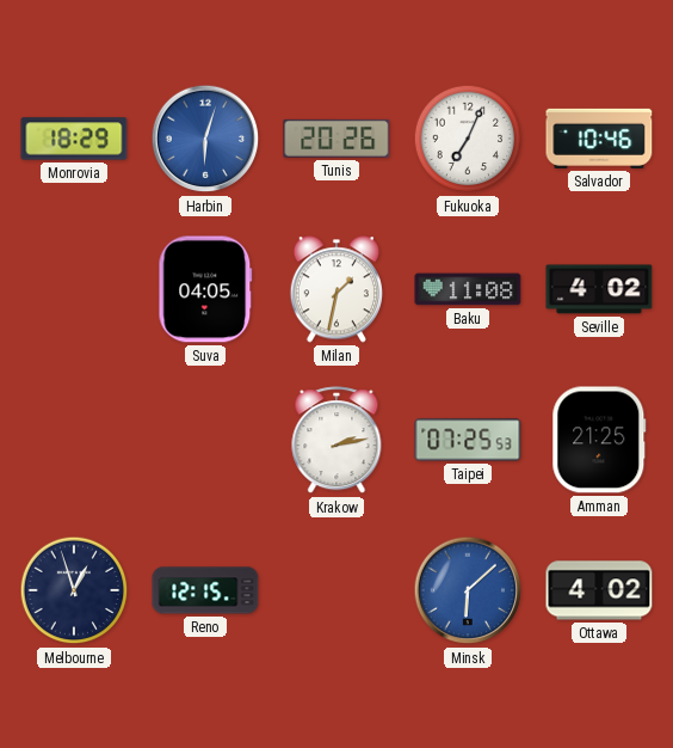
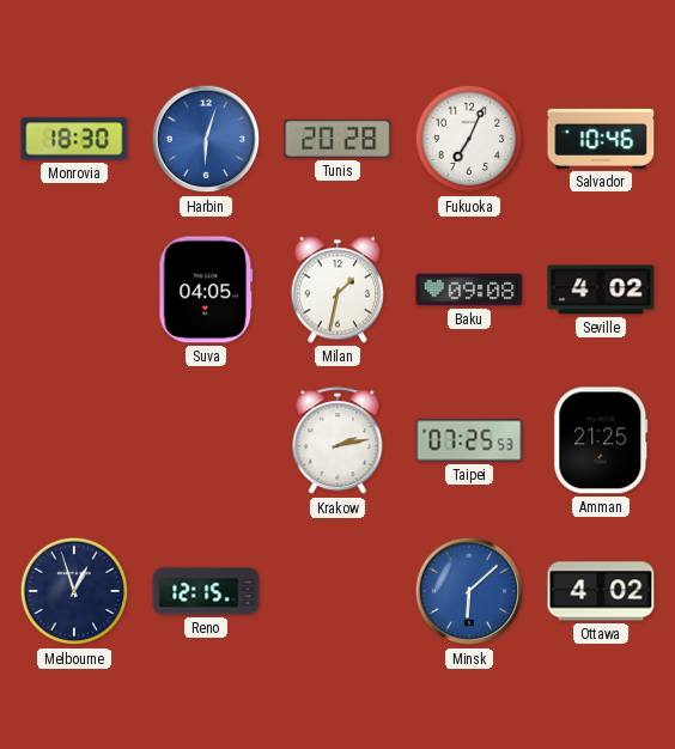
Monrovia: 18:29 -> 18:30
Tunis: 20:26 -> 20:28
Baku: 11:08 -> 09:08
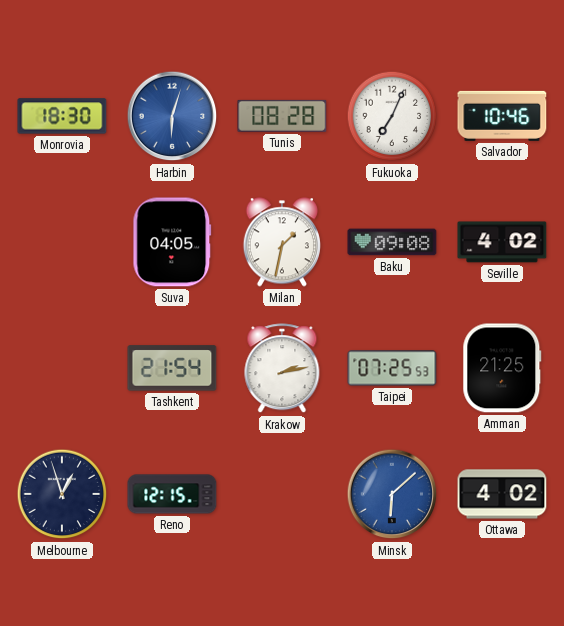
Tunis: 20:28 -> 08:28
Tashkent: none -> 21:54
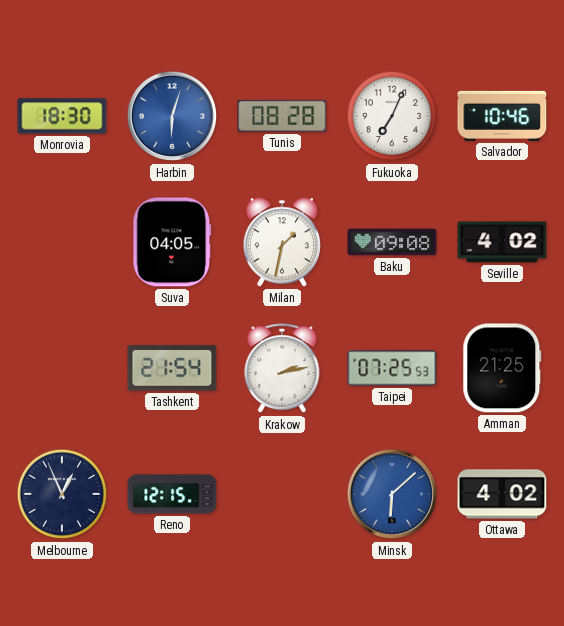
Melbourne: 12:57 -> 12:56
